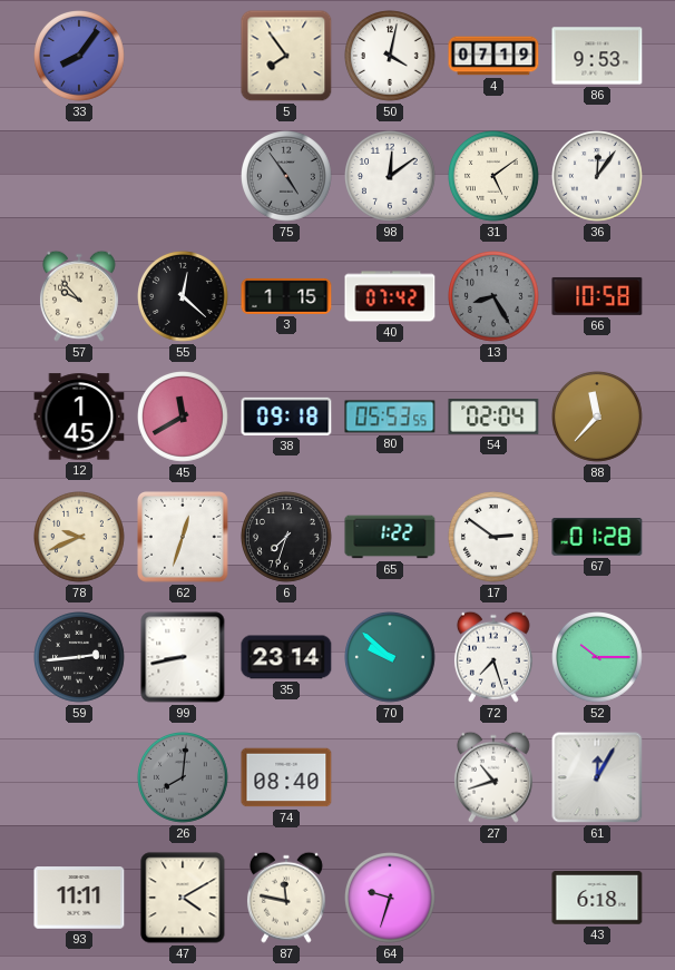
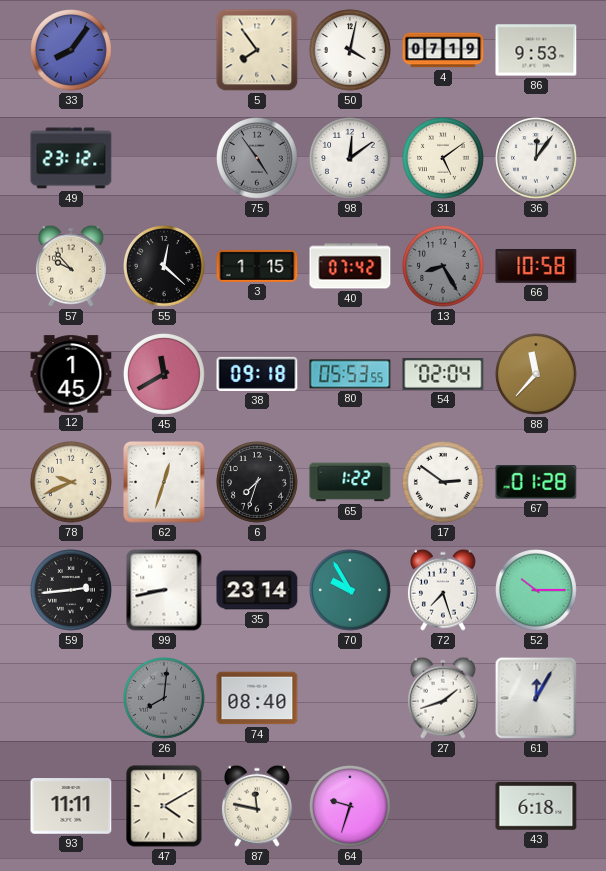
49: none -> 23:12
70: 9:52 -> 9:55
27: 10:42 -> 1:42
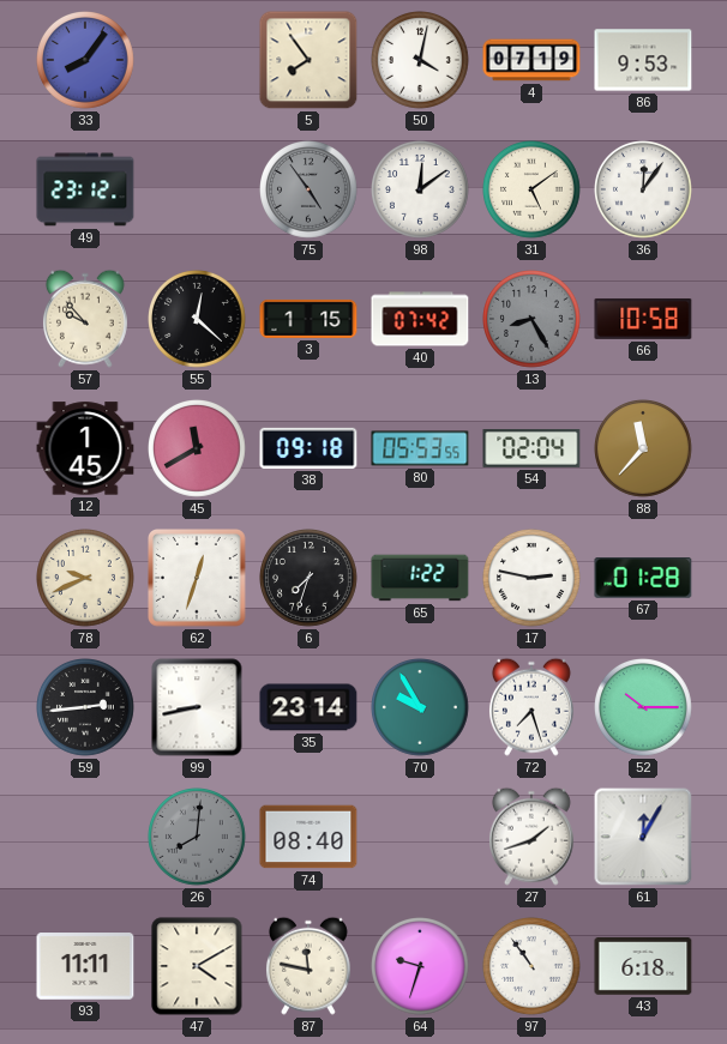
17: 2:51 -> 2:47
97: none -> 10:54
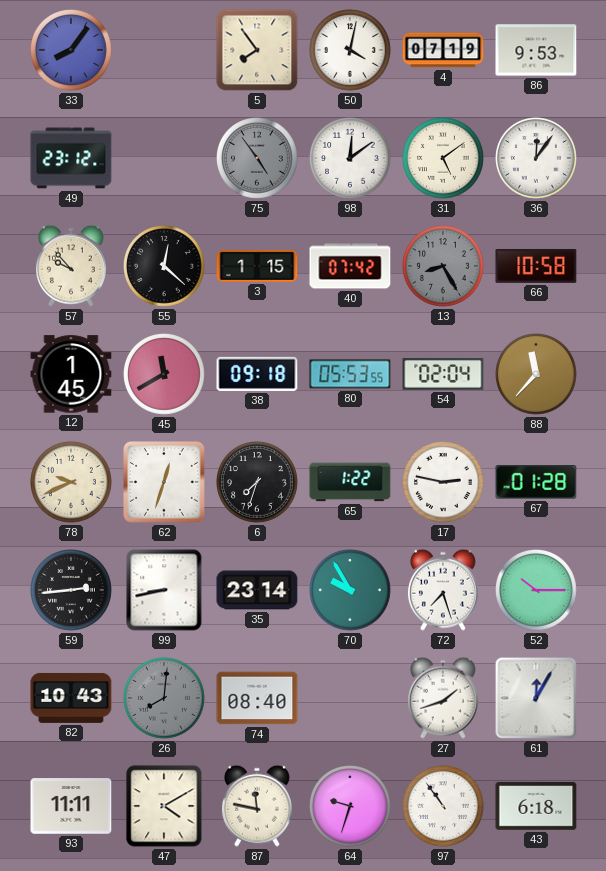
82: none -> 10:43
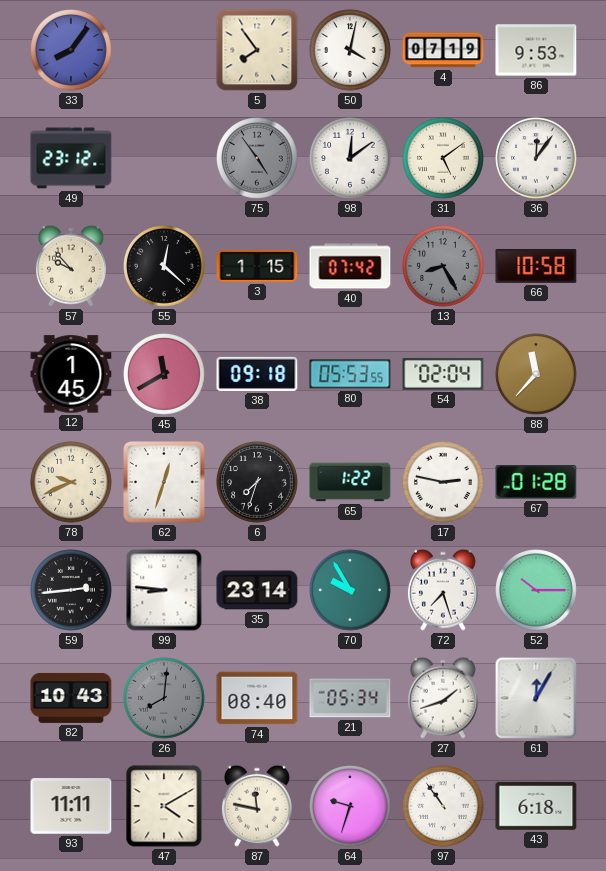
99: 8:43 -> 8:46
21: none -> 05:34
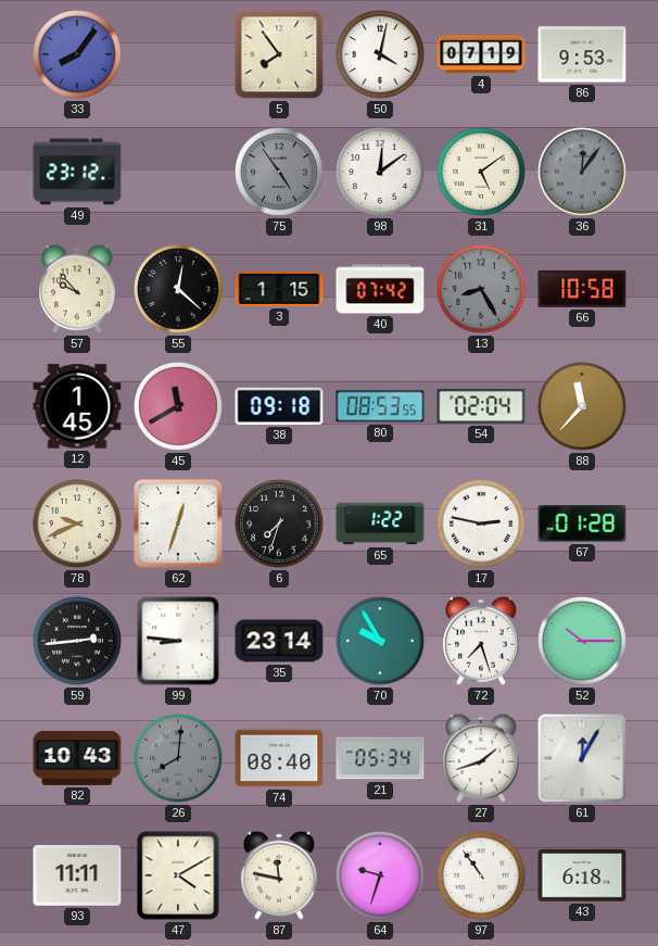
36 dial: white -> grey
80: 05:53 -> 08:53
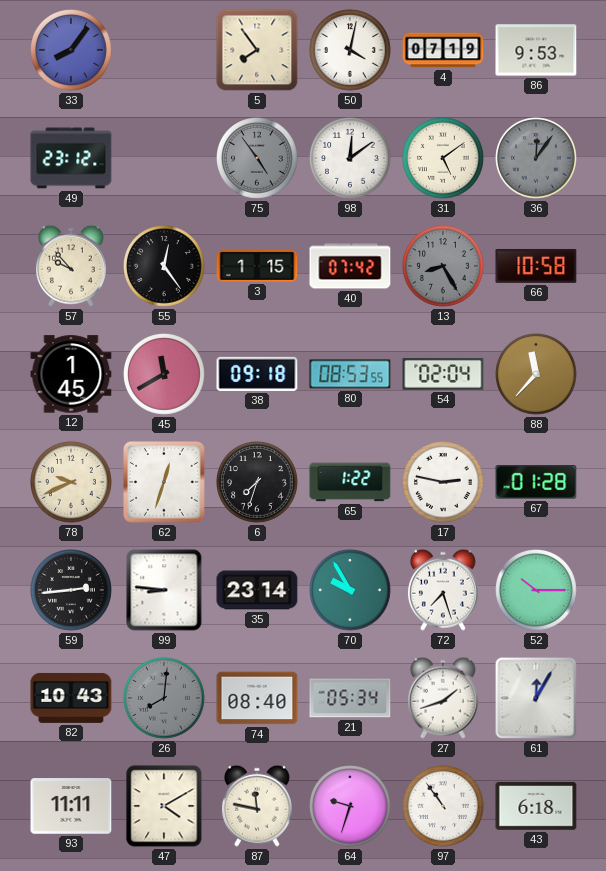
55: 12:22 -> 12:24
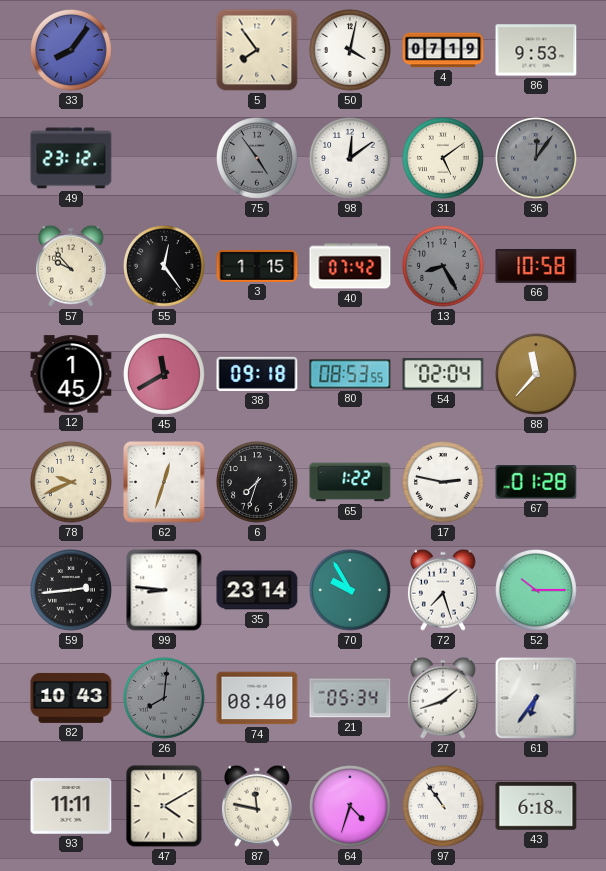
61: 12:05 -> 6:36
64: 9:33 -> 4:33
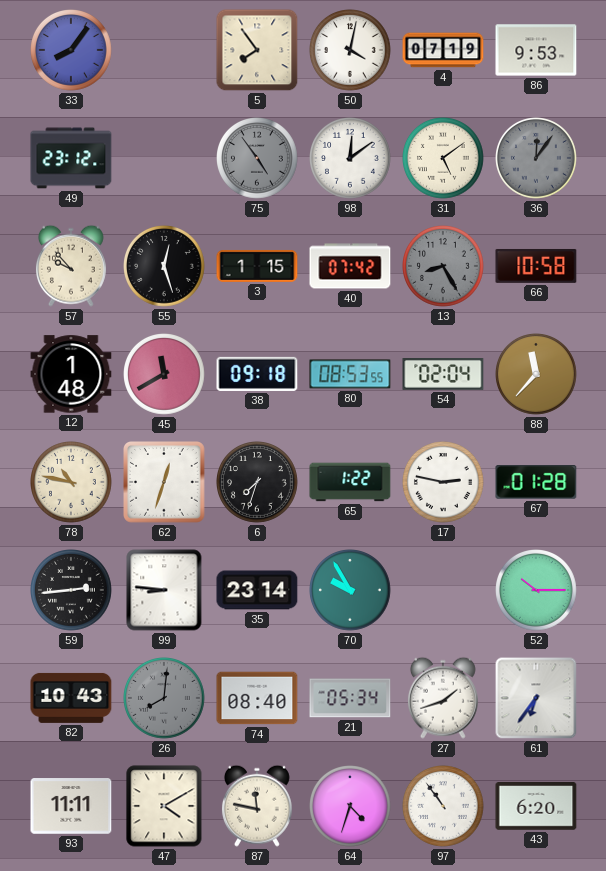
55: 12:24 -> 12:27
12: 1:45 -> 1:48
78: 9:41 -> 10:47
72: 7:27 -> none
43: 6:18 -> 6:20
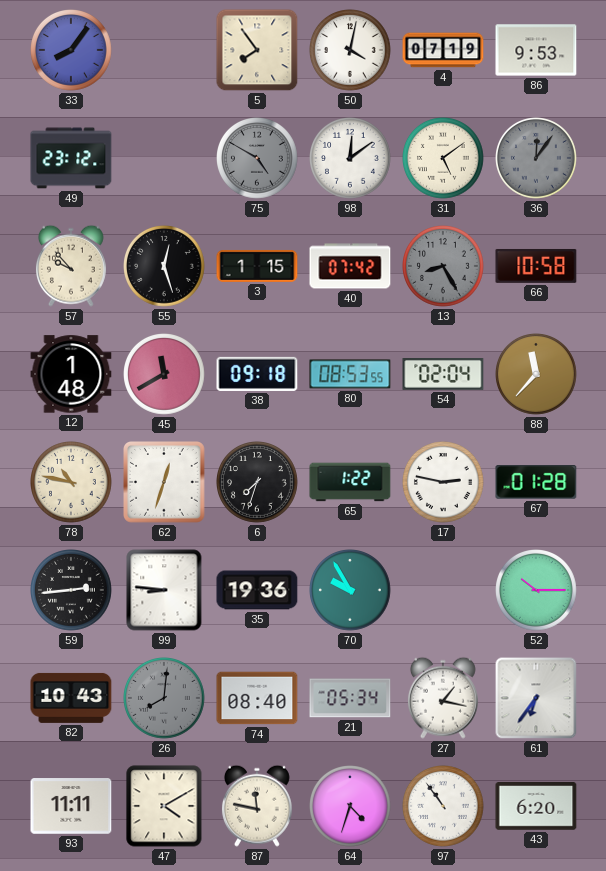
75: 4:54 -> 4:50
35: 23:14 -> 19:36
27: 1:42 -> 1:17
